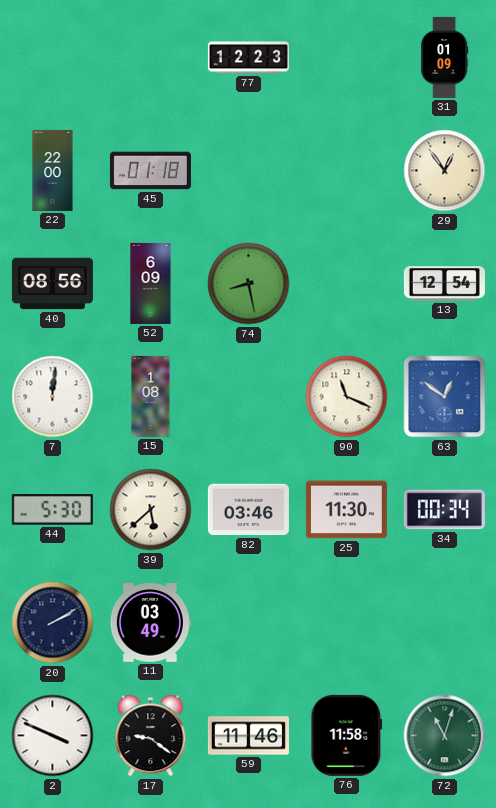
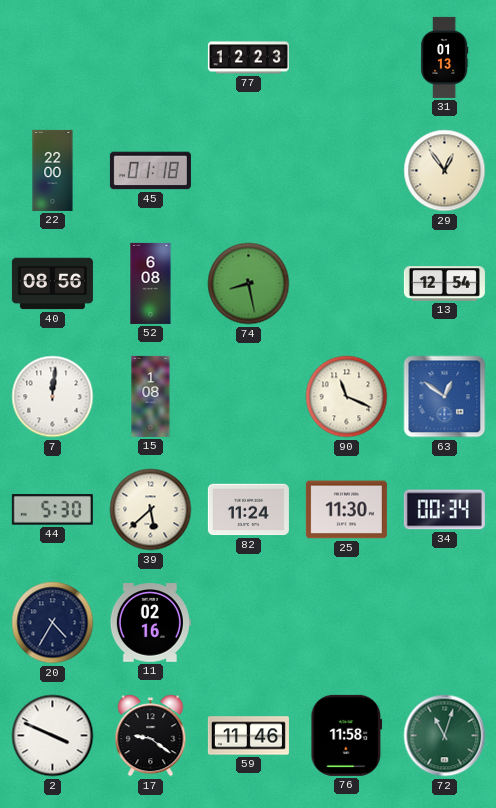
31: 01:09 -> 01:13
52: 6:09 -> 6:08
82: 03:46 -> 11:24
20: 2:10 -> 4:35
11: 03:49 -> 02:16
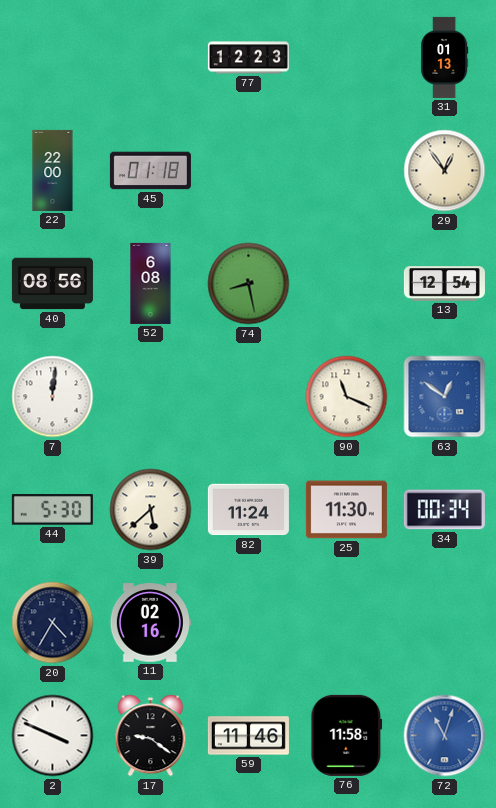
15: 1:08 -> none
72 dial: green -> blue
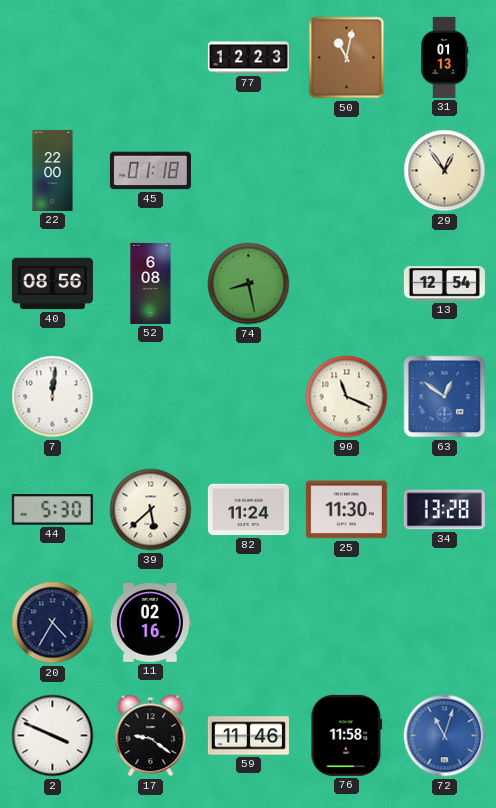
50: none -> 11:02
34: 00:34 -> 13:28
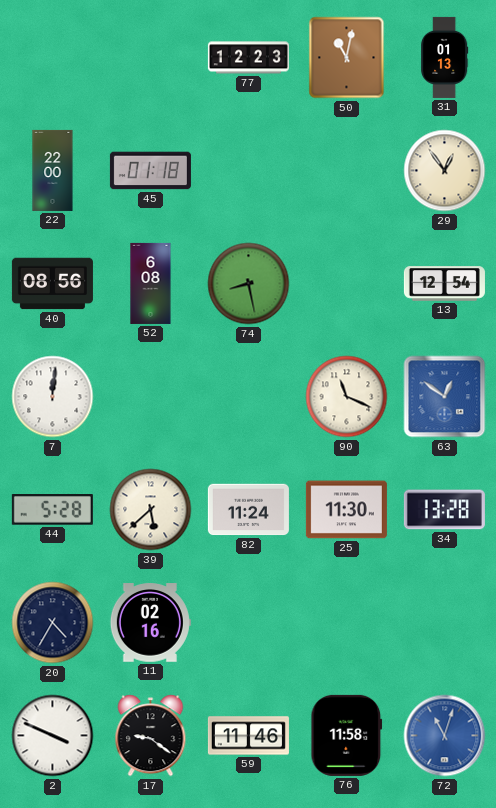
44: 5:30 -> 5:28
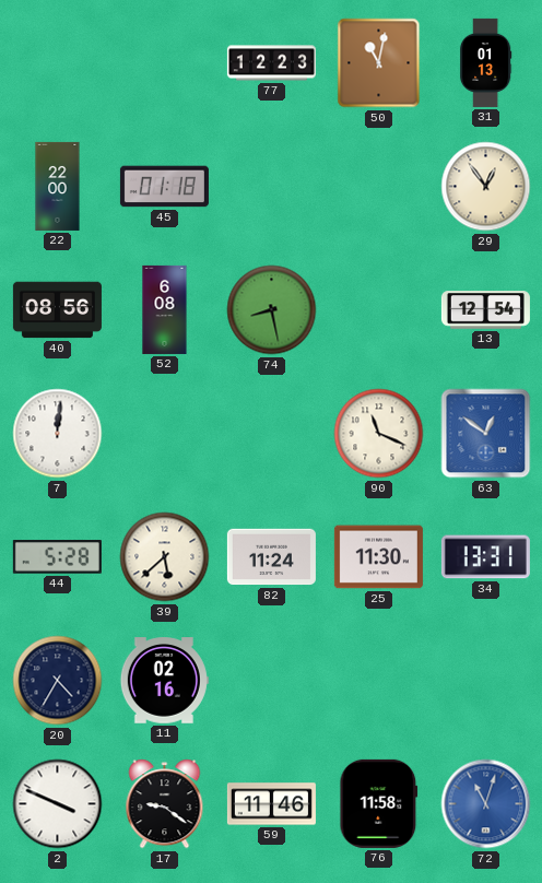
34: 13:28 -> 13:31
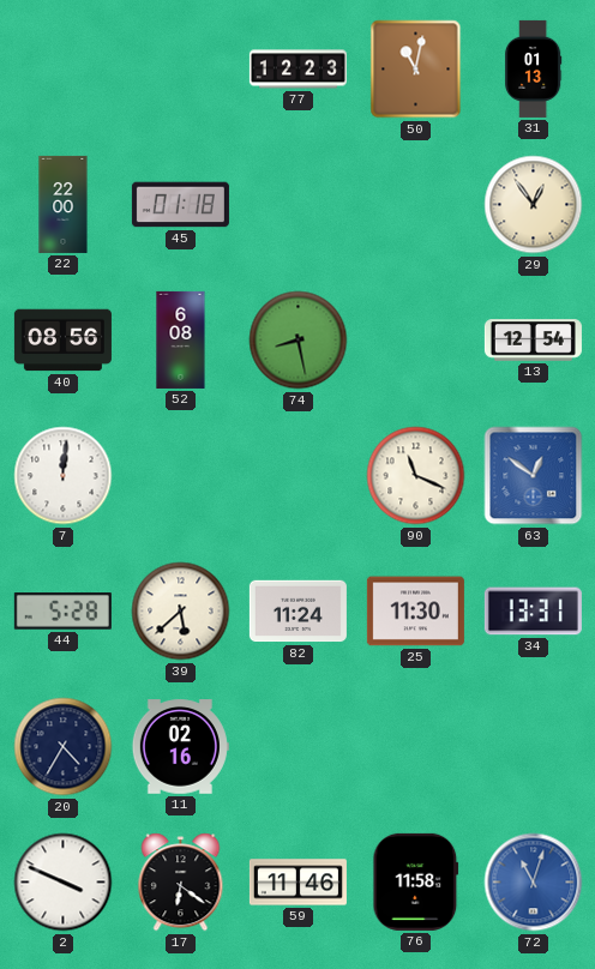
17: 9:21 -> 6:21
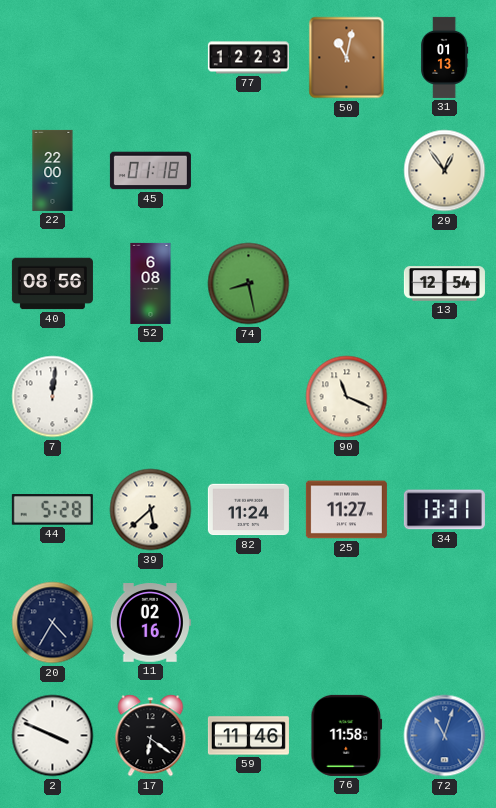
63: 12:51 -> none
25: 11:30 -> 11:27
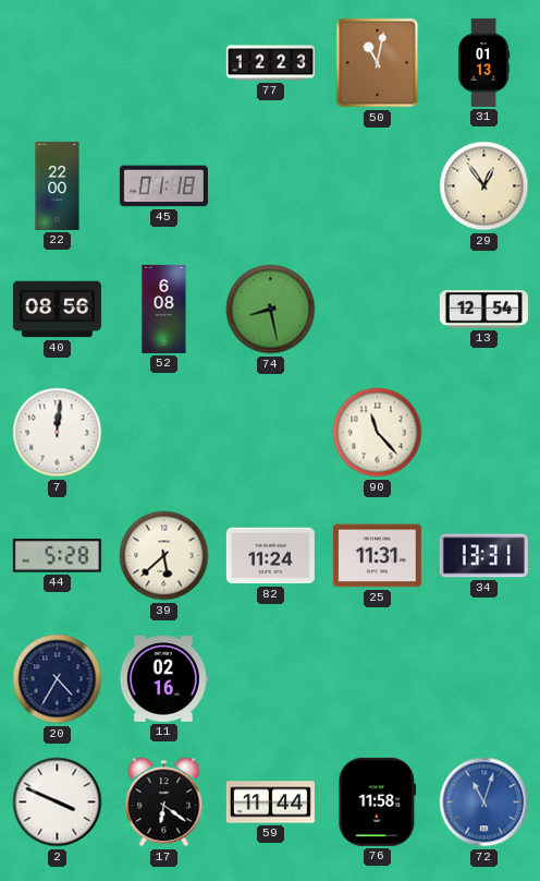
90: 11:19 -> 11:23
25: 11:27 -> 11:31
59: 11:46 -> 11:44
